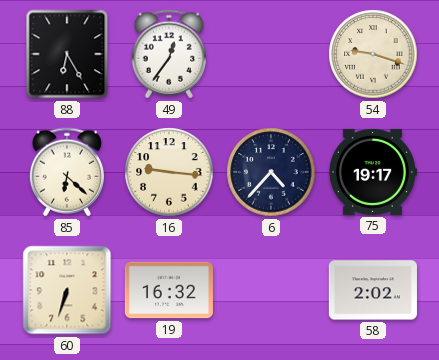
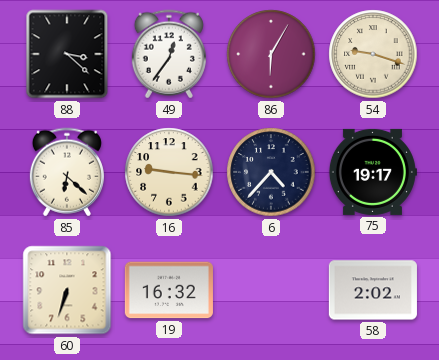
88: 6:25 -> 3:22
86: none -> 6:05
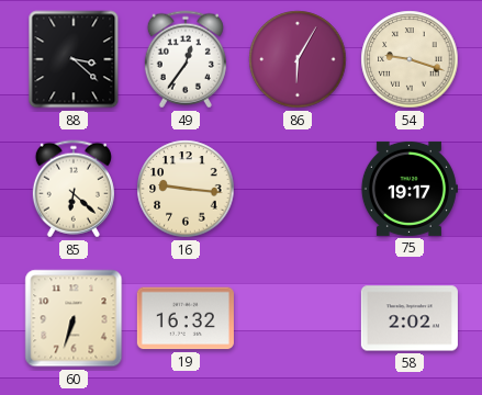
6: 4:37 -> none
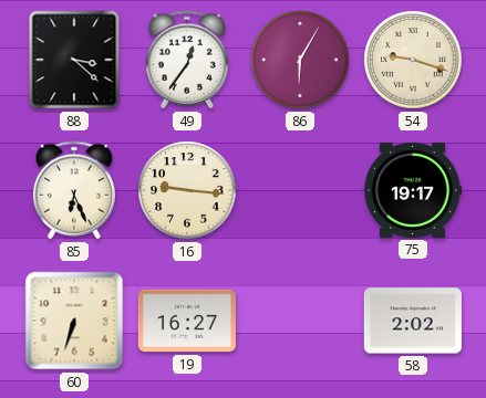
85: 6:22 -> 6:26
19: 16:32 -> 16:27
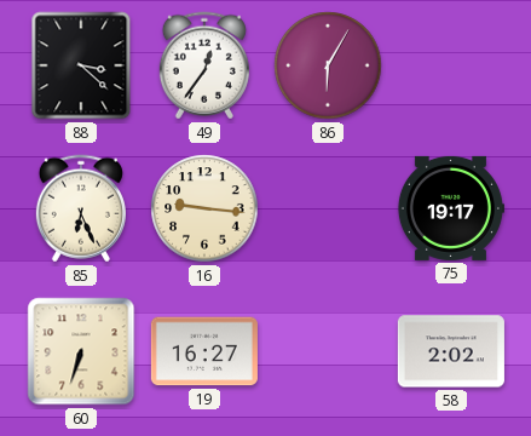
54: 9:18 -> none
